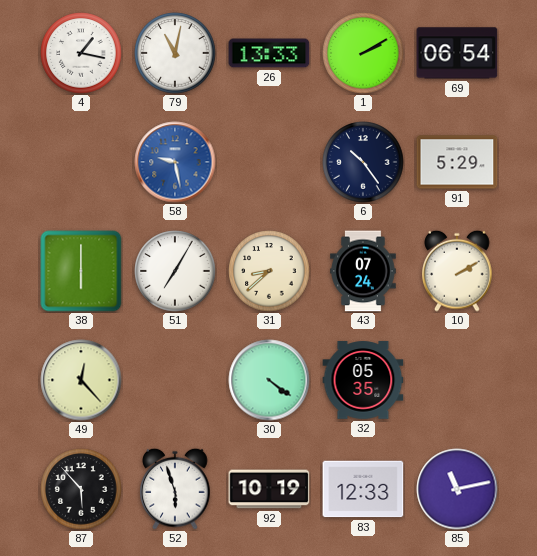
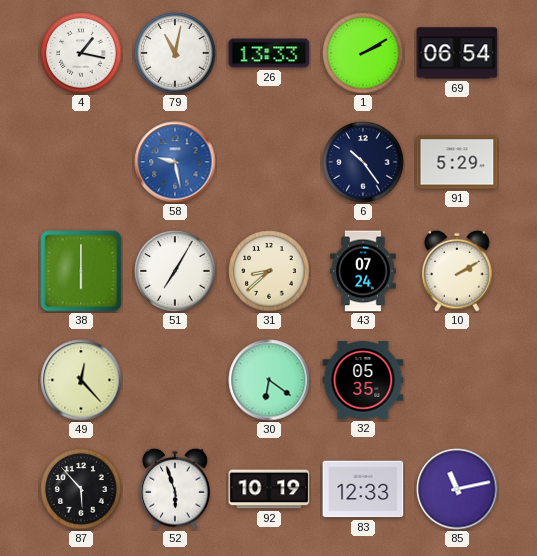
30: 4:21 -> 6:21
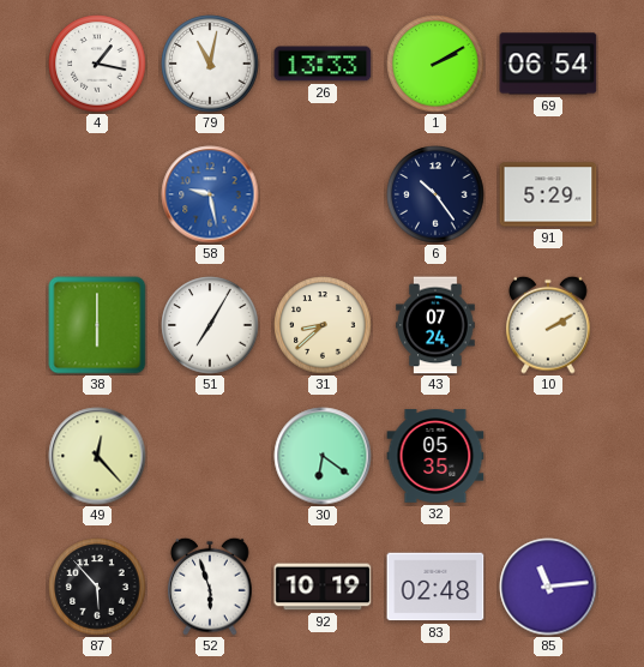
83: 12:33 -> 02:48
85: 11:13 -> 11:14
